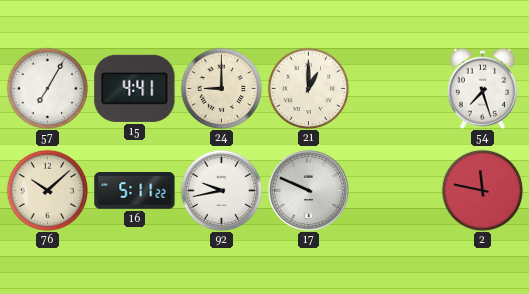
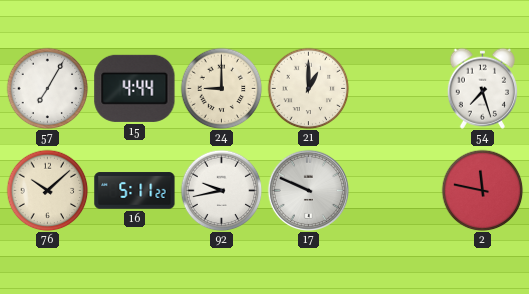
15: 4:41 -> 4:44
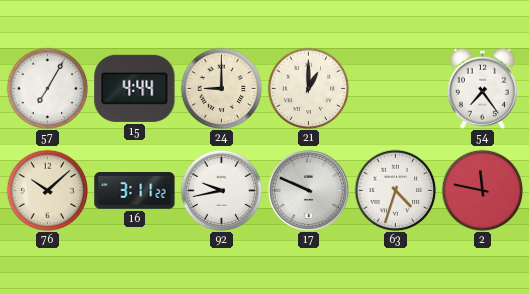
54: 7:27 -> 7:24
16: 5:11 -> 3:11
63: none -> 4:33
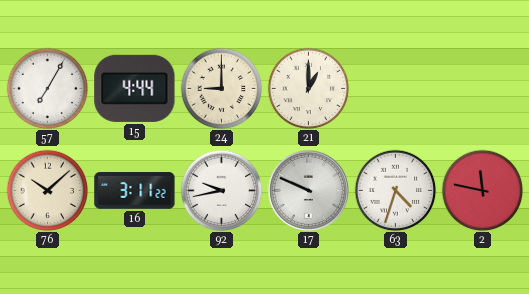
54: 7:24 -> none
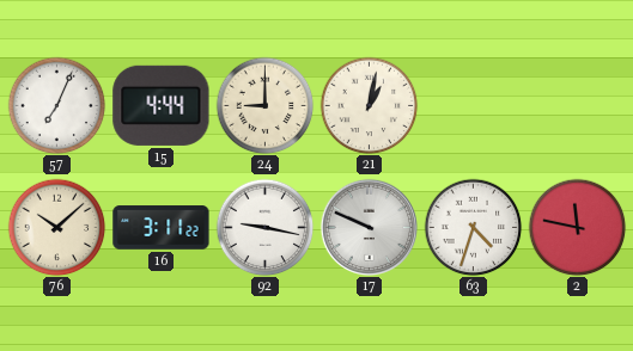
57: 7:05 -> 7:04
21: 1:00 -> 1:02
92: 9:43 -> 9:17
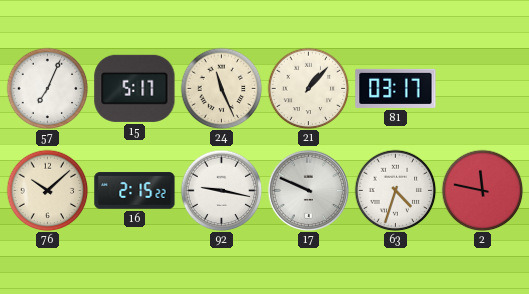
15: 4:44 -> 5:17
24: 9:00 -> 11:26
21: 1:02 -> 1:07
81: none -> 03:17
16: 3:11 -> 2:15
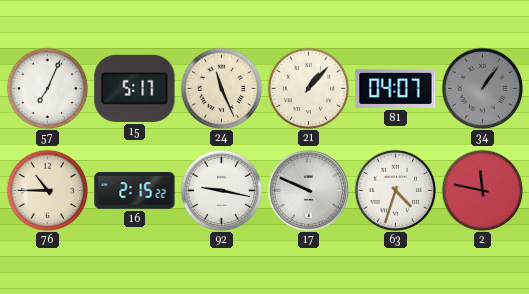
81: 03:17 -> 04:07
34: none -> 1:06
76: 10:08 -> 10:45
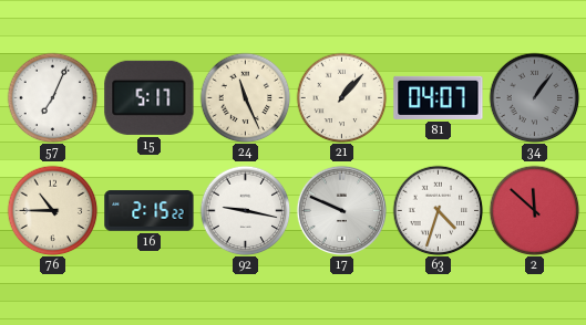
2: 11:47 -> 11:52
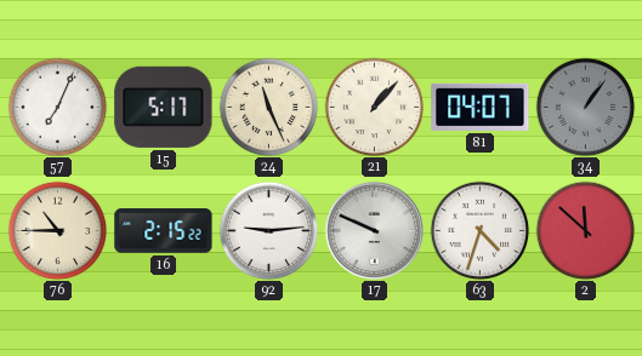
92: 9:17 -> 9:14
